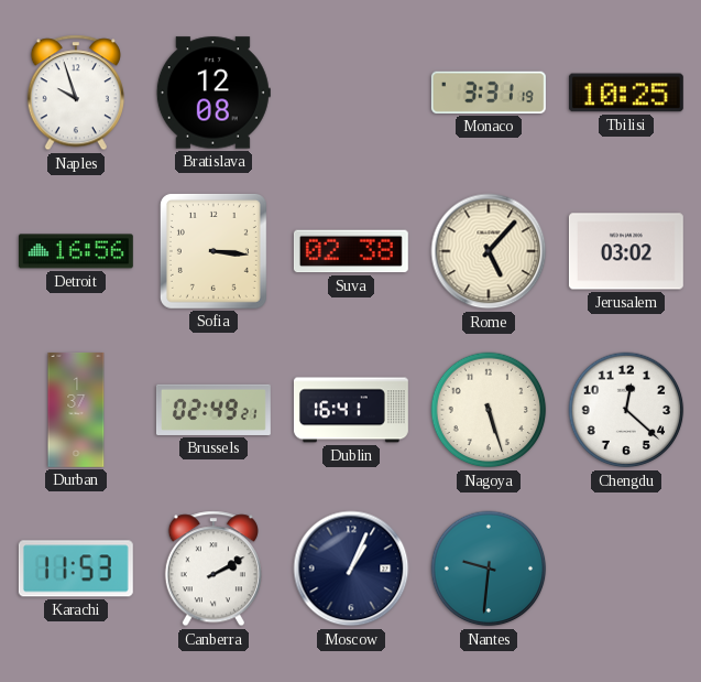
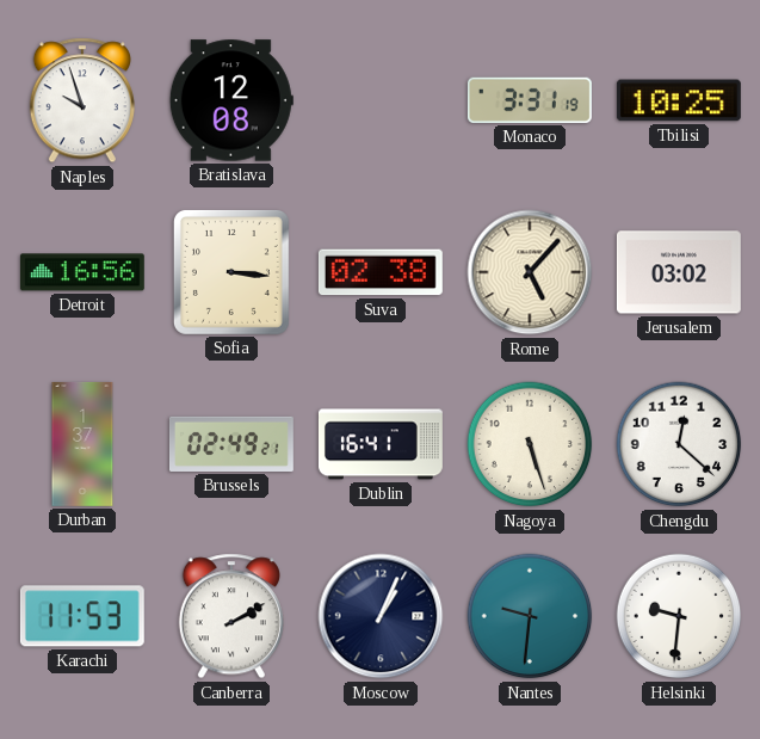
Helsinki: none -> 9:31
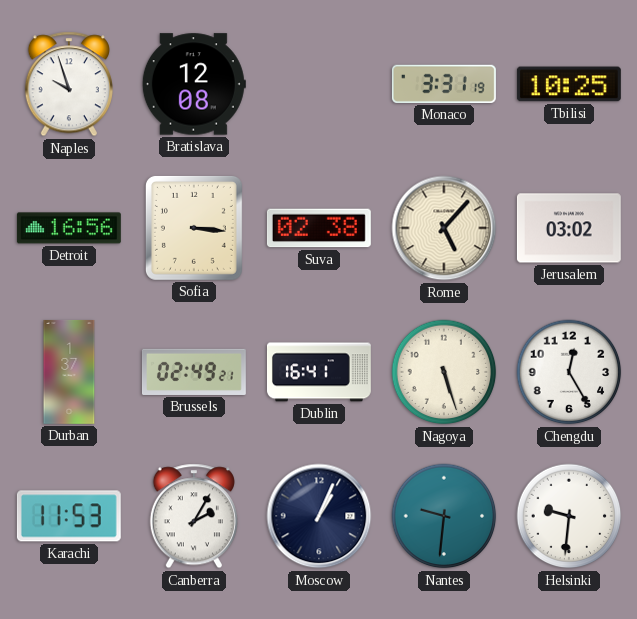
Chengdu: 12:22 -> 12:25
Canberra: 2:10 -> 2:05
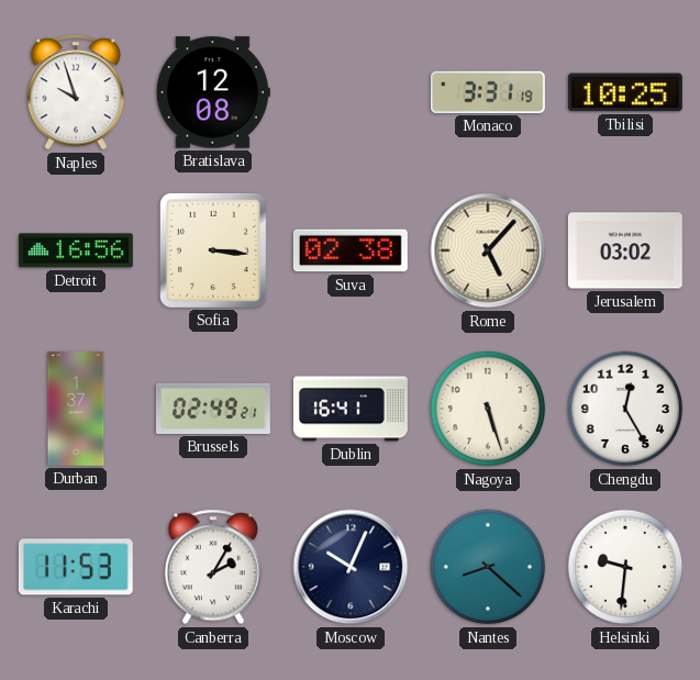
Moscow: 1:04 -> 10:04
Nantes: 9:31 -> 8:22
